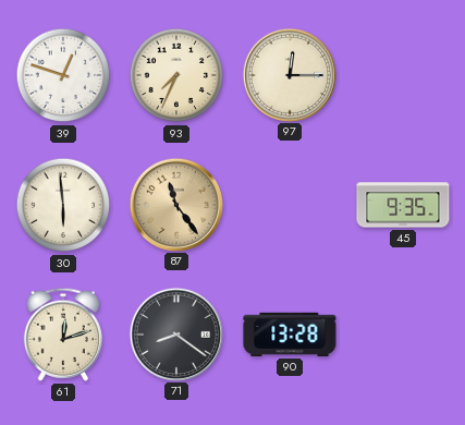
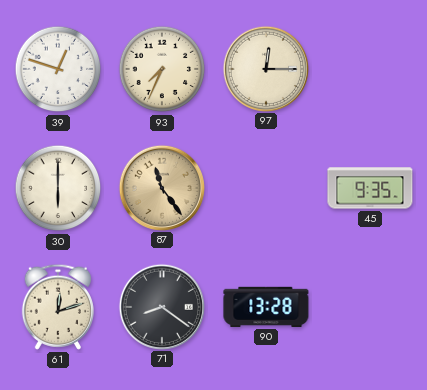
30: 5:59 -> 6:00
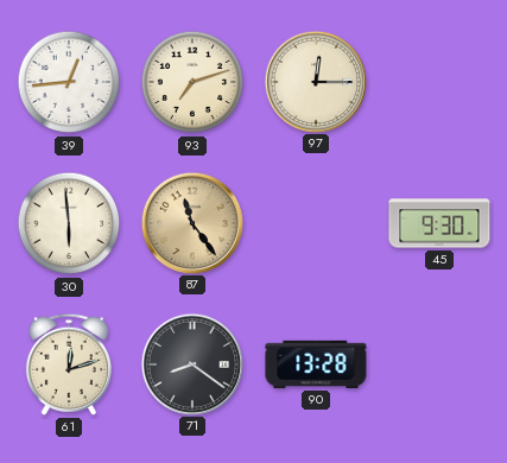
39: 12:48 -> 12:44
93: 7:34 -> 7:12
30: 6:00 -> 5:59
45: 9:35 -> 9:30
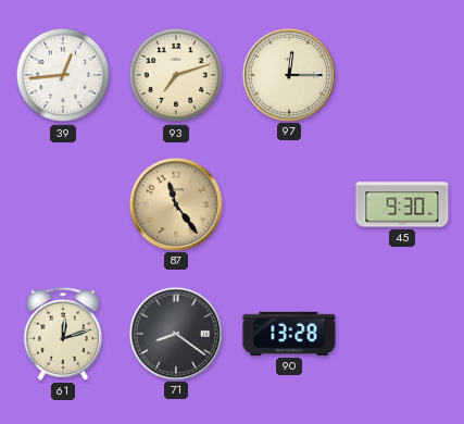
30: 5:59 -> none
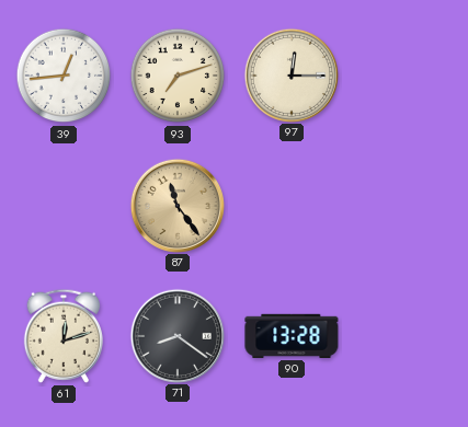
45: 9:30 -> none
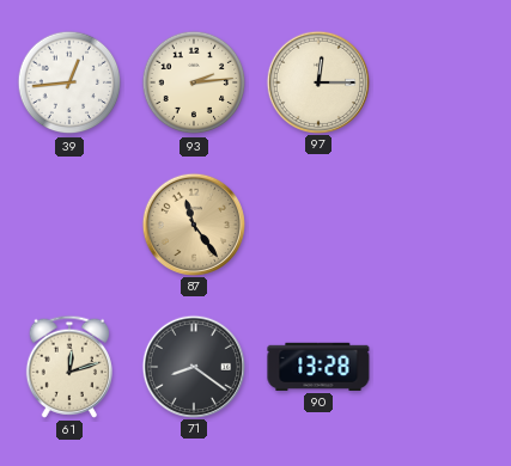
93: 7:12 -> 2:14
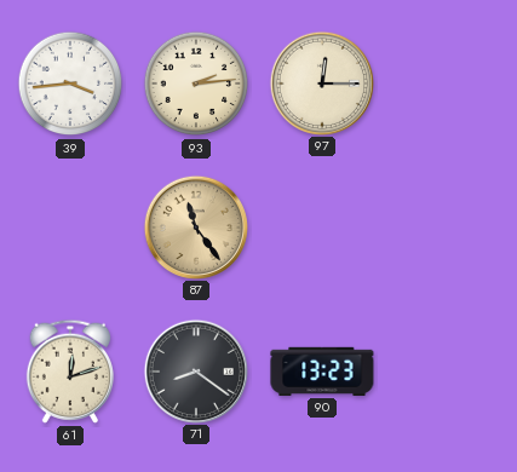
39: 12:44 -> 3:44
90: 13:28 -> 13:23
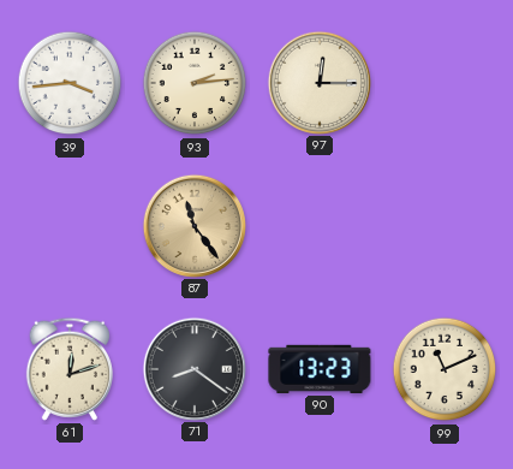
99: none -> 11:11
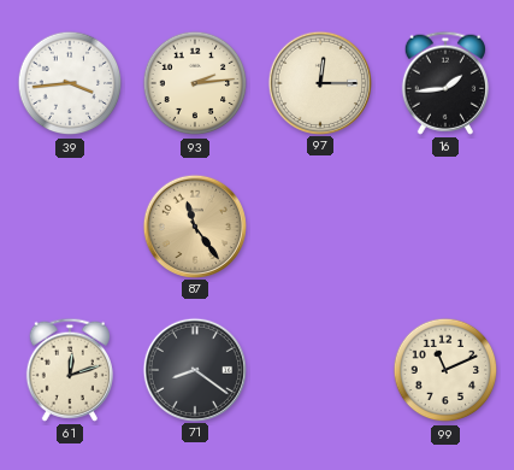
16: none -> 1:44
90: 13:23 -> none
